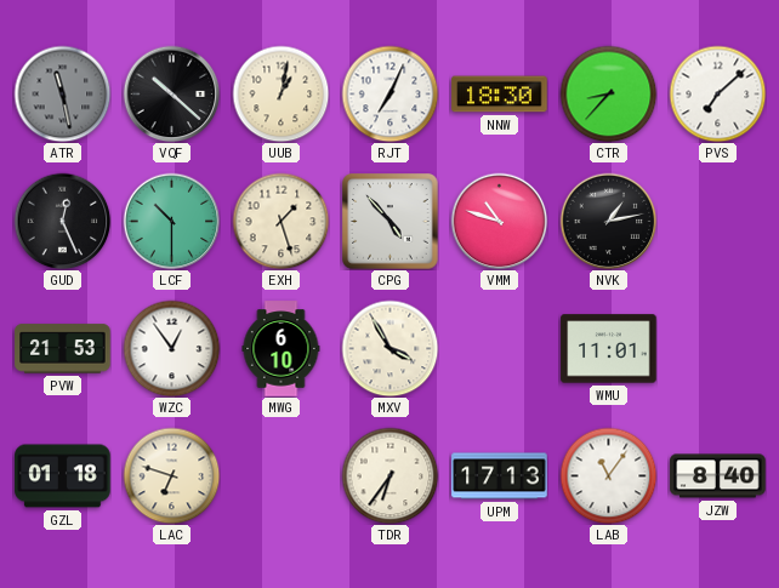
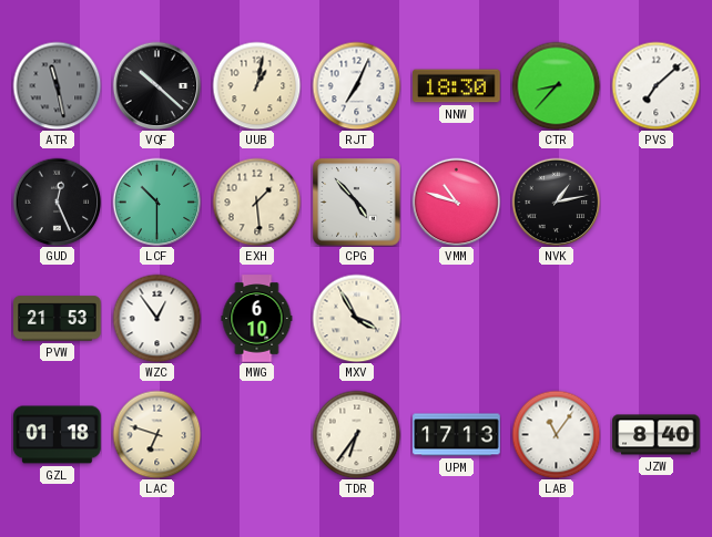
EXH: 1:27 -> 1:29
WMU: 11:01 -> none
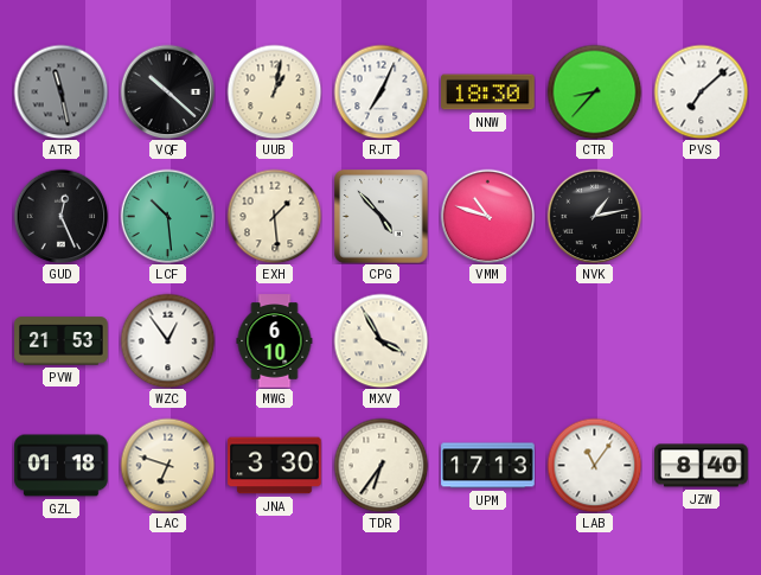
LCF: 10:30 -> 10:29
JNA: none -> 3:30
